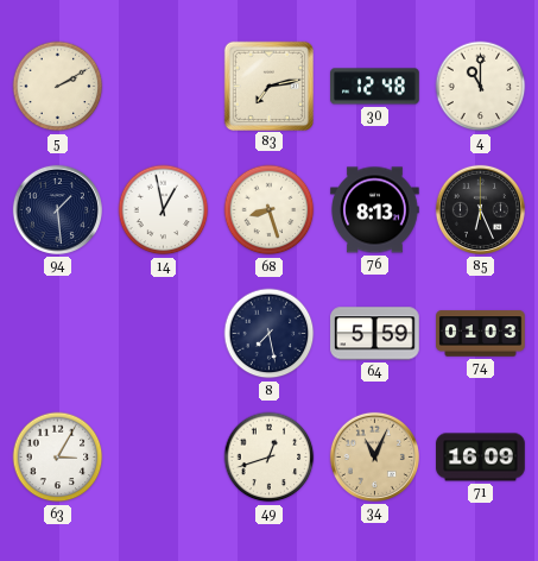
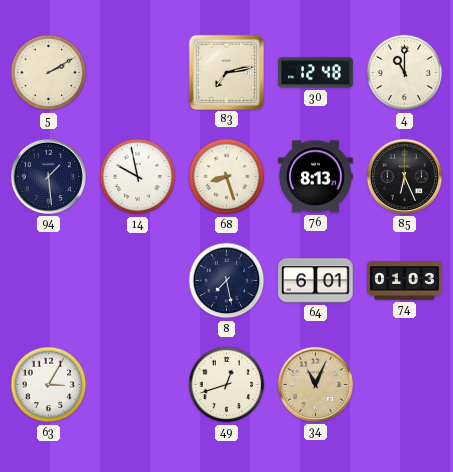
14: 12:58 -> 9:58
64: 5:59 -> 6:01
71: 16:09 -> none
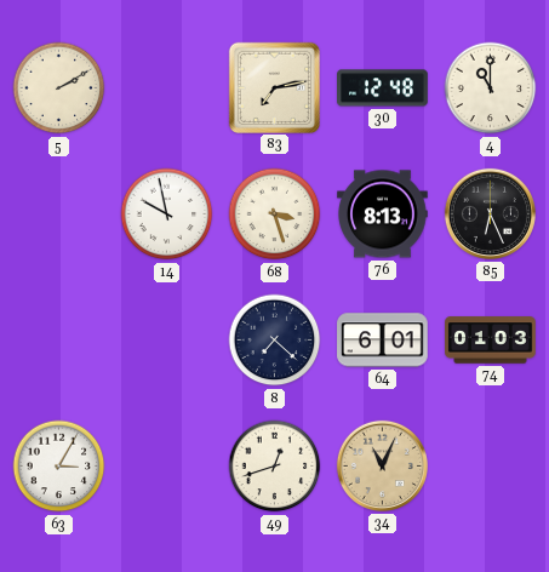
94: 1:29 -> none
68: 8:27 -> 3:27
8: 7:28 -> 7:22
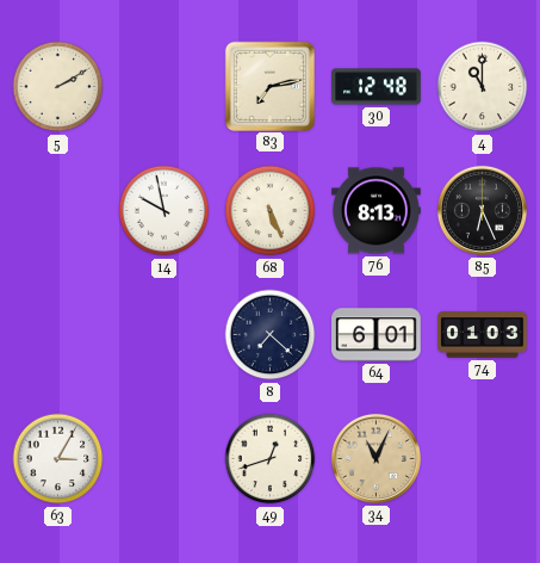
68: 3:27 -> 5:26
